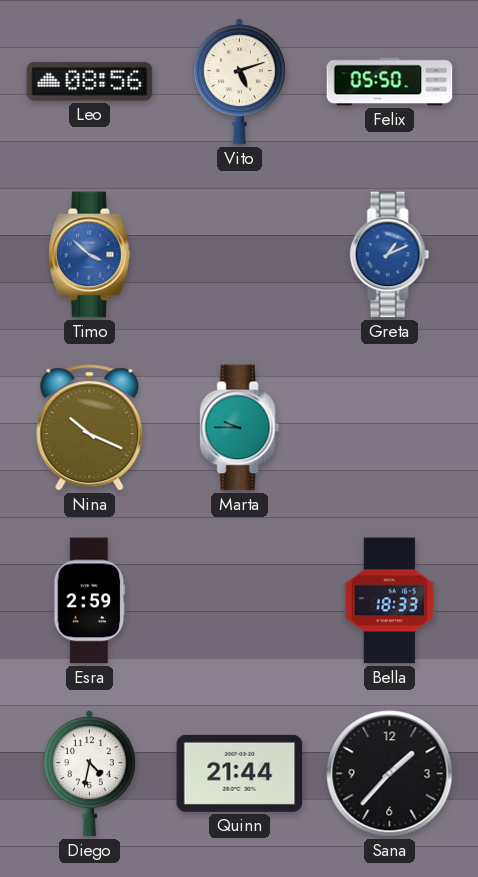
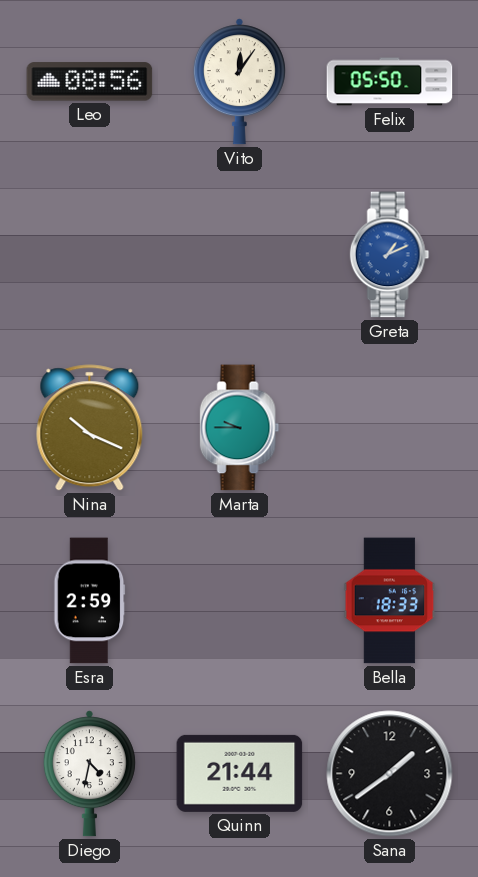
Vito: 5:12 -> 12:06
Timo: 3:52 -> none
Sana: 1:37 -> 1:39
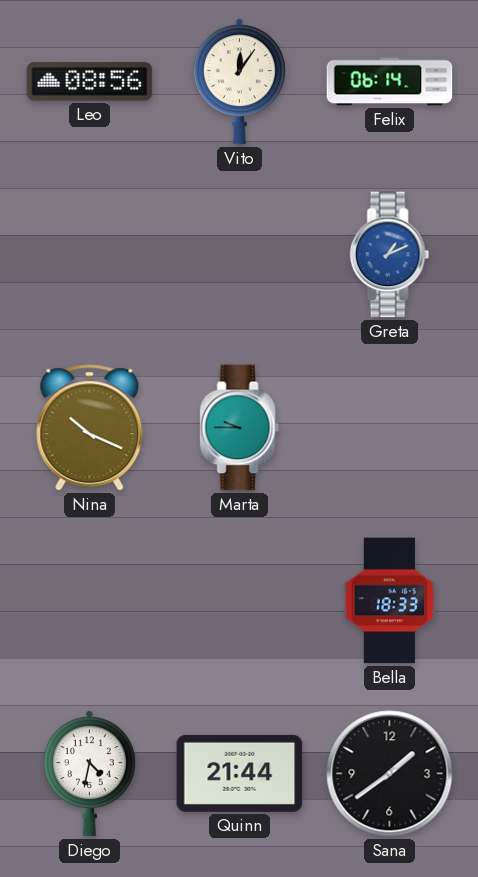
Felix: 05:50 -> 06:14
Esra: 2:59 -> none
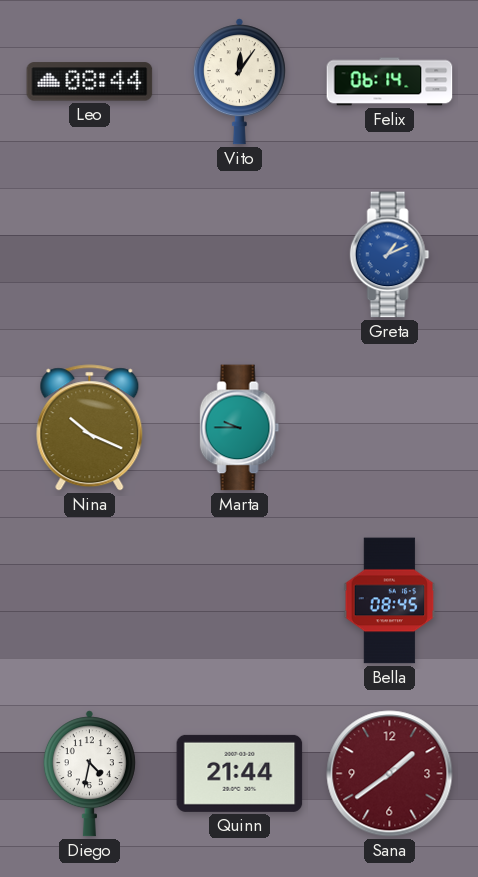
Leo: 08:56 -> 08:44
Bella: 18:33 -> 08:45
Sana dial: black -> burgundy
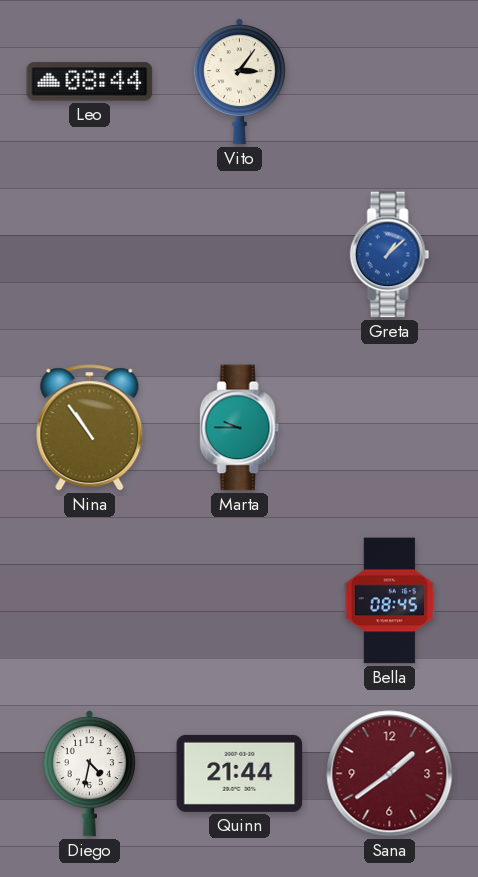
Vito: 12:06 -> 3:06
Felix: 06:14 -> none
Greta: 1:11 -> 1:08
Nina: 10:19 -> 10:54
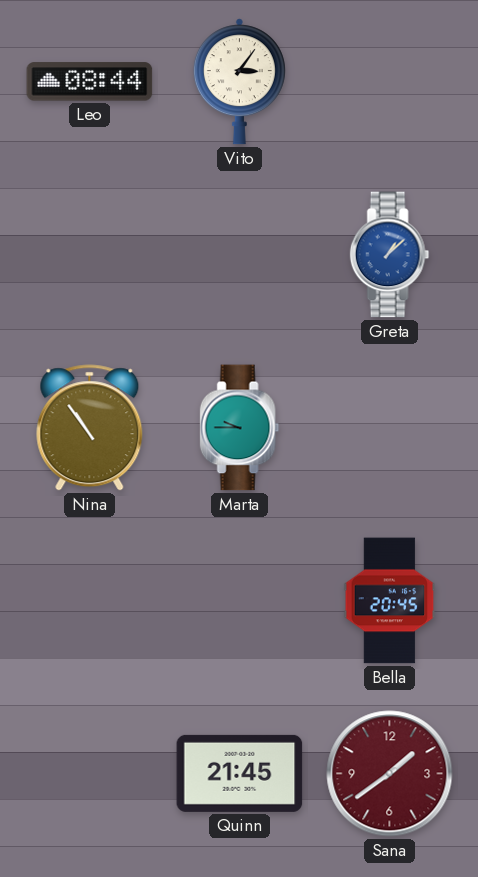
Bella: 08:45 -> 20:45
Diego: 4:32 -> none
Quinn: 21:44 -> 21:45
